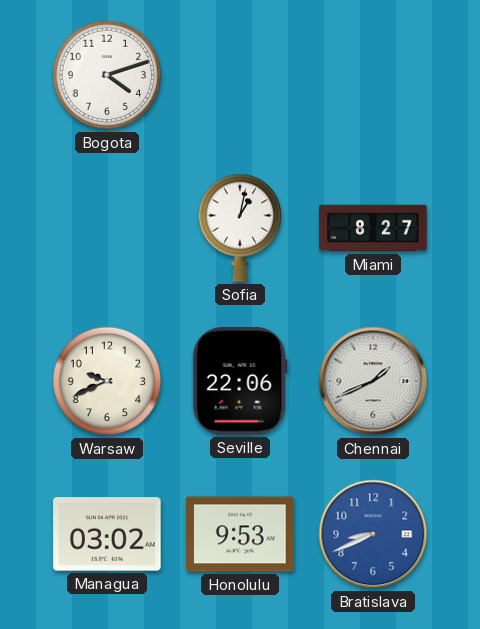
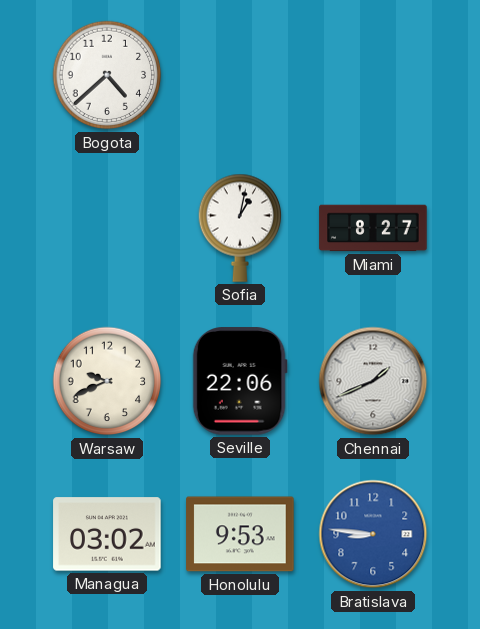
Bogota: 4:12 -> 4:38
Bratislava: 8:41 -> 8:46
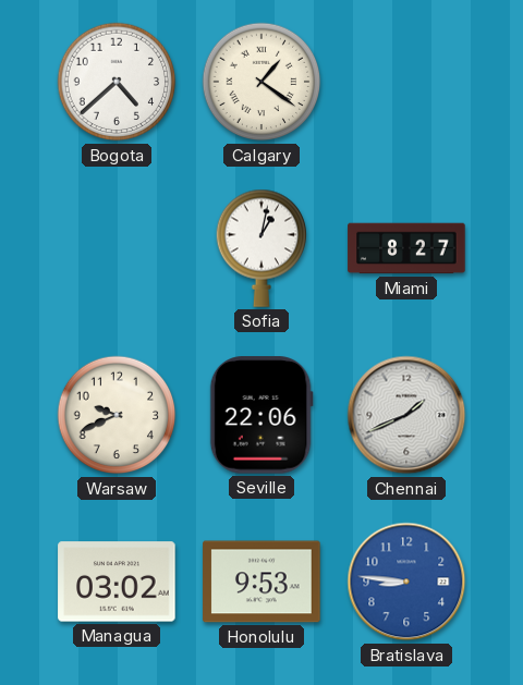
Calgary: none -> 1:21
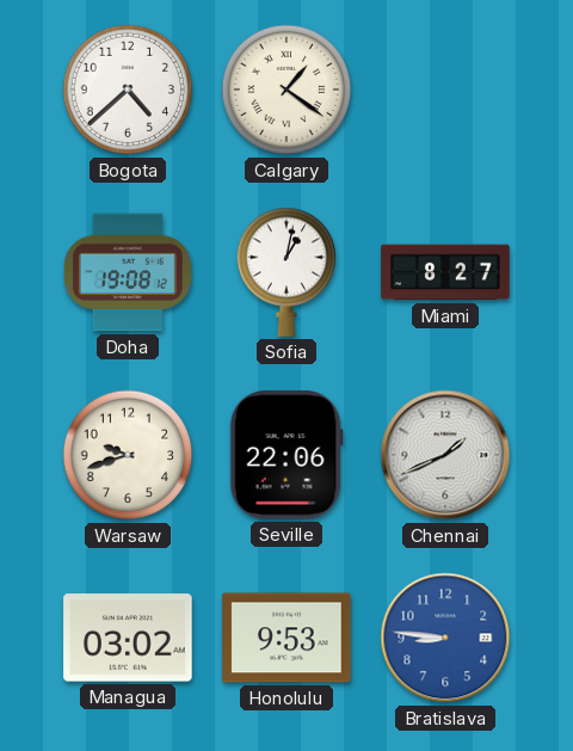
Doha: none -> 19:08
Warsaw: 9:41 -> 9:42
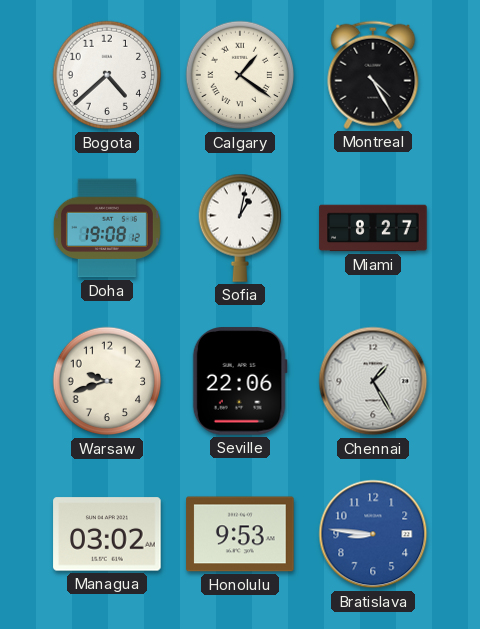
Montreal: none -> 4:25
Chennai: 1:41 -> 1:25
